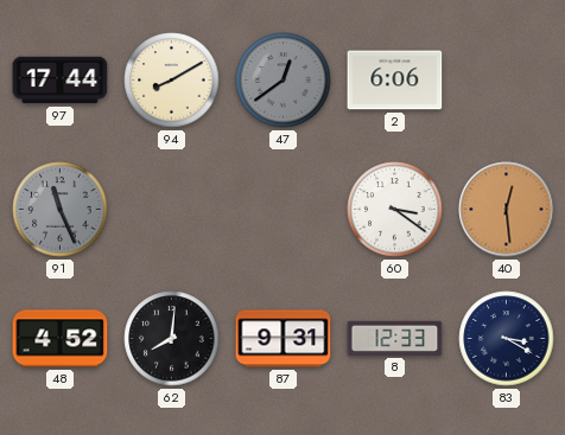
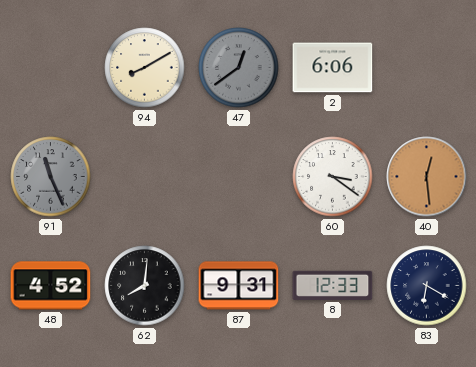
97: 17:44 -> none
83: 3:20 -> 6:20
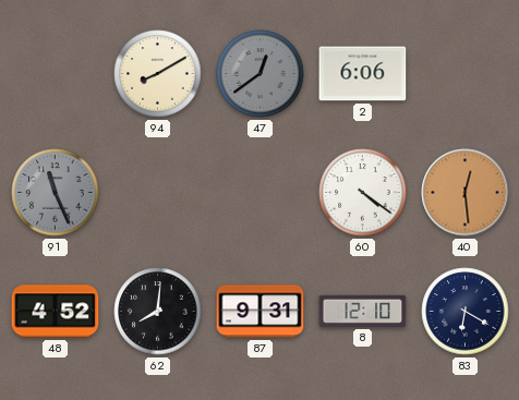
60: 3:21 -> 4:21
8: 12:33 -> 12:10
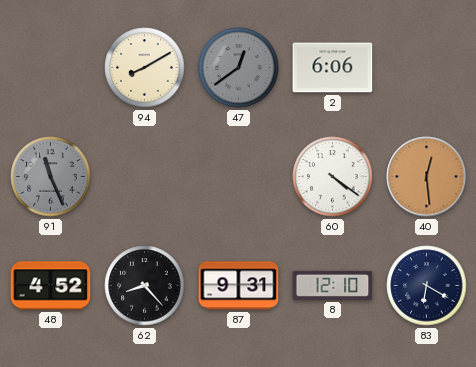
62: 8:01 -> 8:23
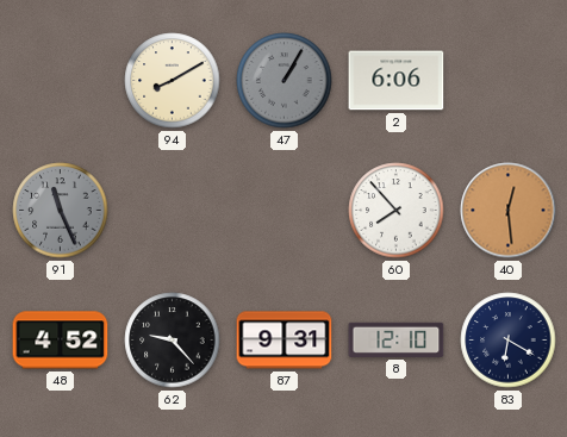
47: 12:39 -> 1:05
60: 4:21 -> 7:53
62: 8:23 -> 9:23
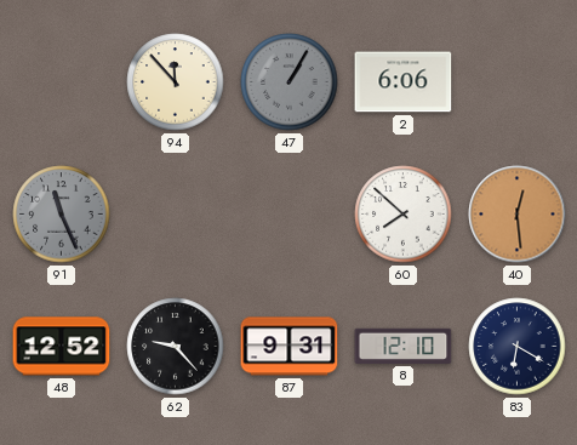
94: 8:10 -> 11:53
60: 7:53 -> 7:52
48: 4:52 -> 12:52
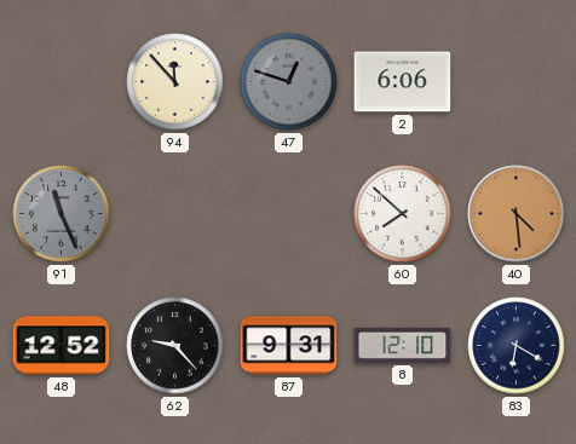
47: 1:05 -> 12:48
40: 12:29 -> 4:29
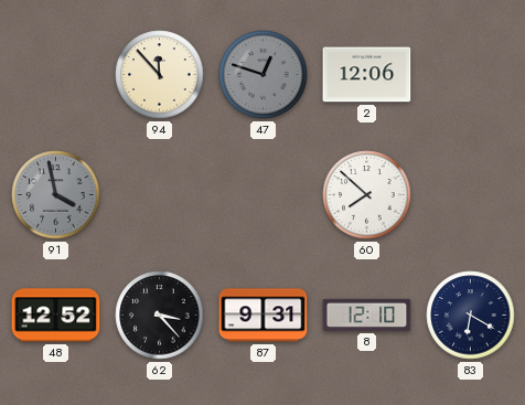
2: 6:06 -> 12:06
91: 11:26 -> 3:58
40: 4:29 -> none
62: 9:23 -> 3:23
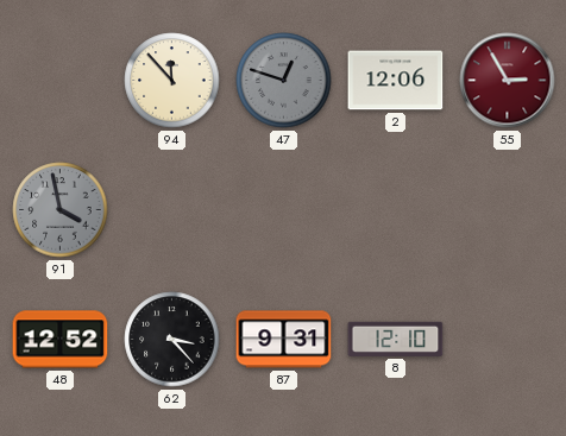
55: none -> 2:55
60: 7:52 -> none
83: 6:20 -> none
